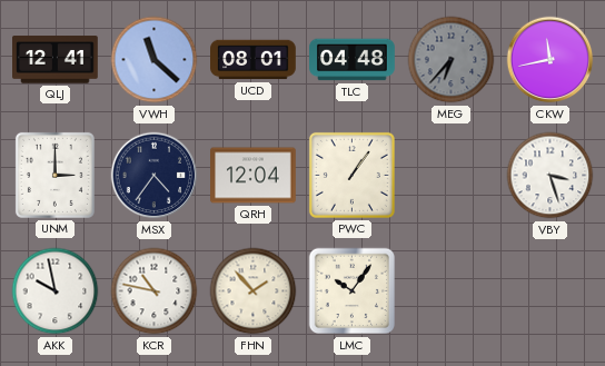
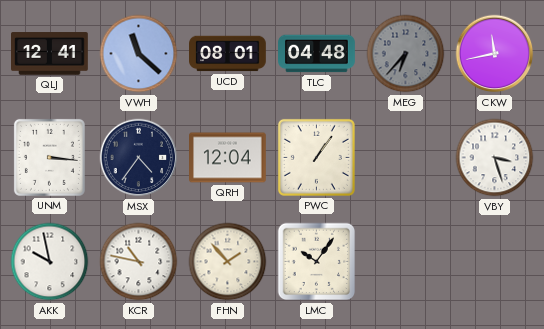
UNM: 3:00 -> 3:16
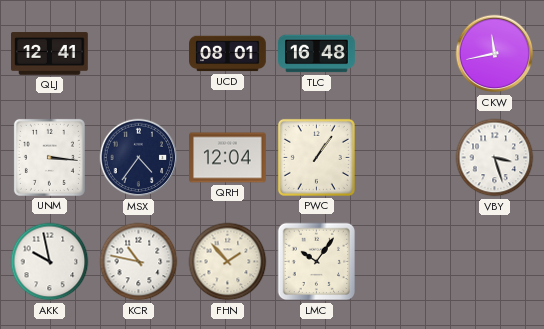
VWH: 11:22 -> none
TLC: 04:48 -> 16:48
MEG: 6:37 -> none
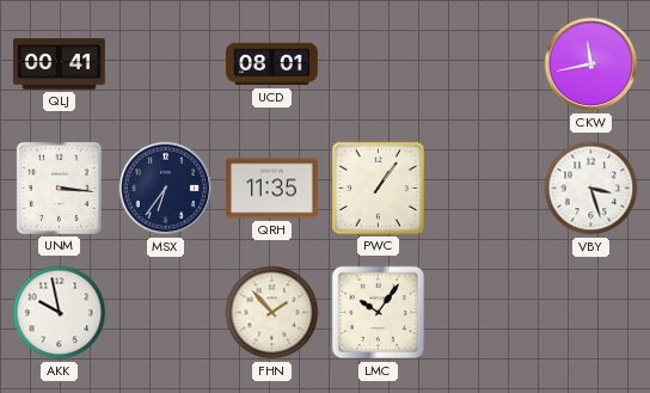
QLJ: 12:41 -> 00:41
TLC: 16:48 -> none
MSX: 4:36 -> 6:36
QRH: 12:04 -> 11:35
KCR: 10:47 -> none
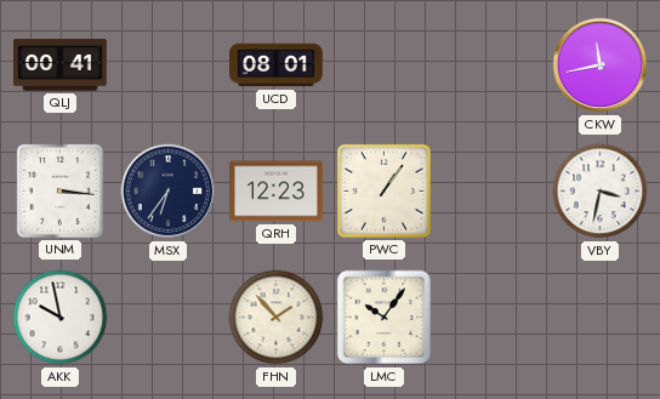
QRH: 11:35 -> 12:23
VBY: 3:27 -> 3:32
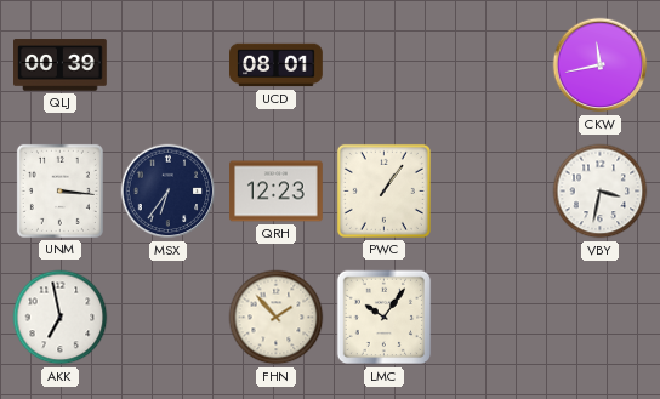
QLJ: 00:41 -> 00:39
AKK: 9:58 -> 6:58
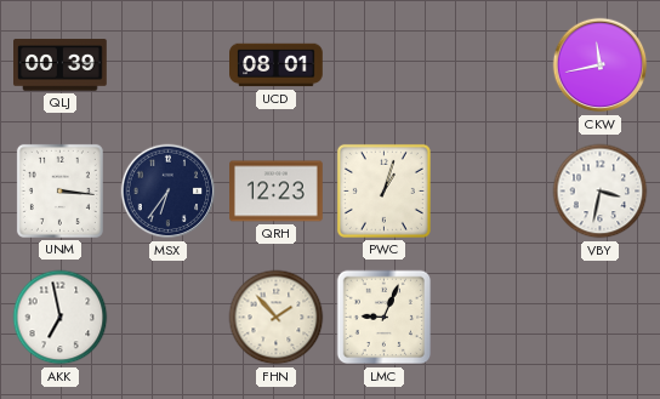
PWC: 1:06 -> 1:03
LMC: 10:06 -> 9:04
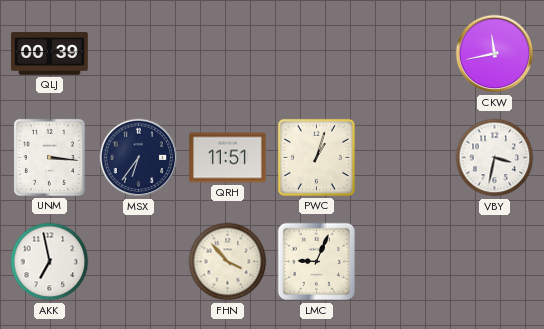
UCD: 08:01 -> none
QRH: 12:23 -> 11:51
FHN: 1:53 -> 3:53
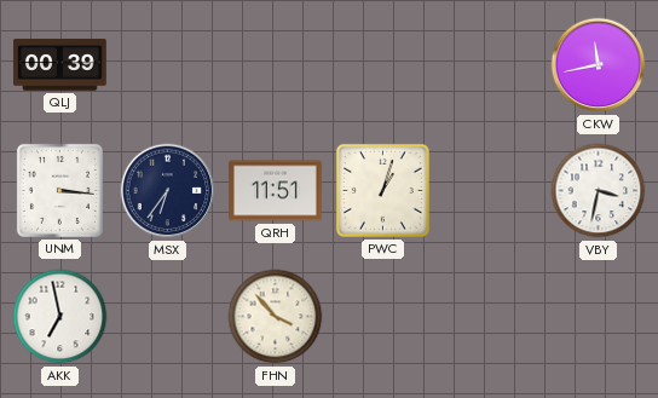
LMC: 9:04 -> none
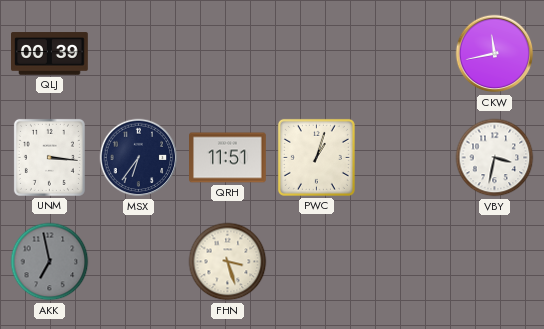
AKK dial: white -> grey
FHN: 3:53 -> 3:27
